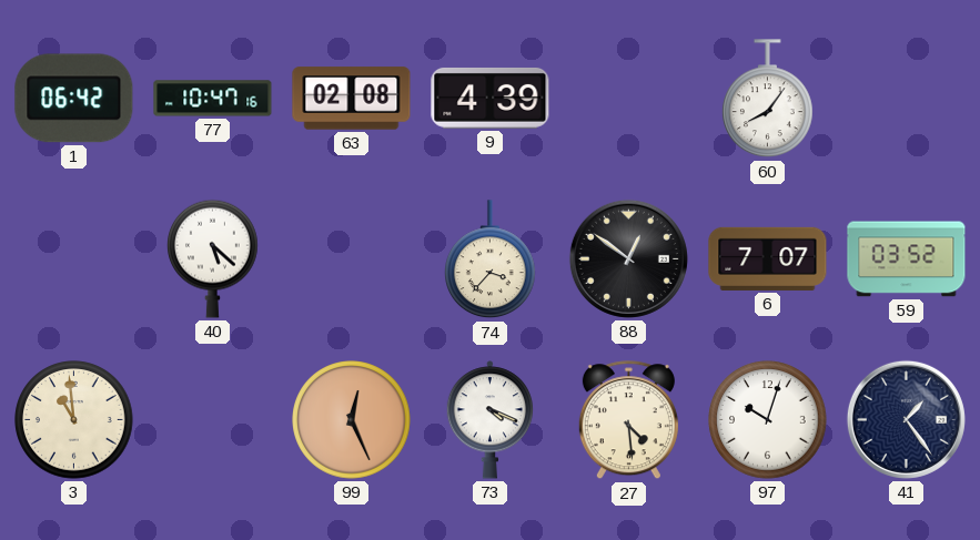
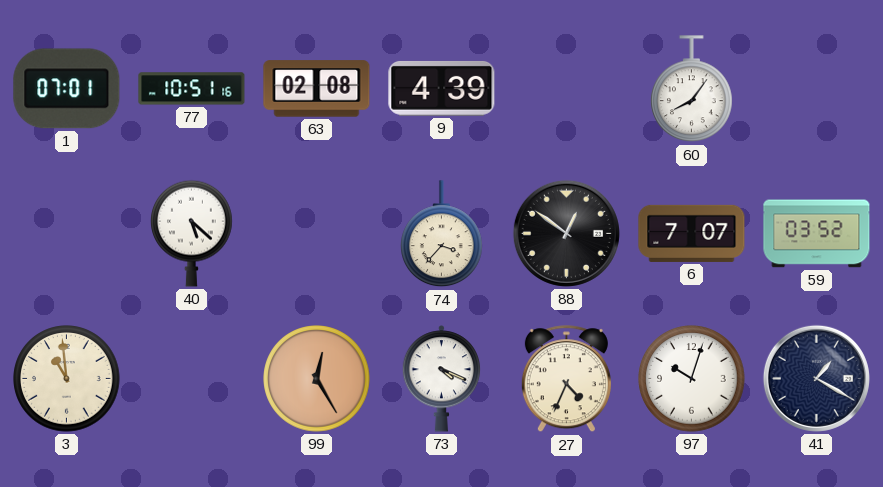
1: 06:42 -> 07:01
77: 10:47 -> 10:51
99: 12:26 -> 12:25
27: 4:29 -> 4:34
41: 1:24 -> 1:20
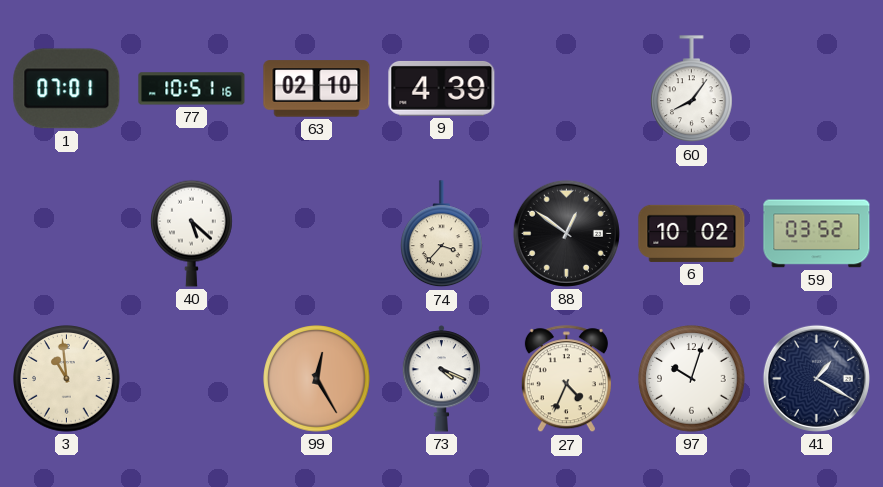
63: 02:08 -> 02:10
6: 7:07 -> 10:02
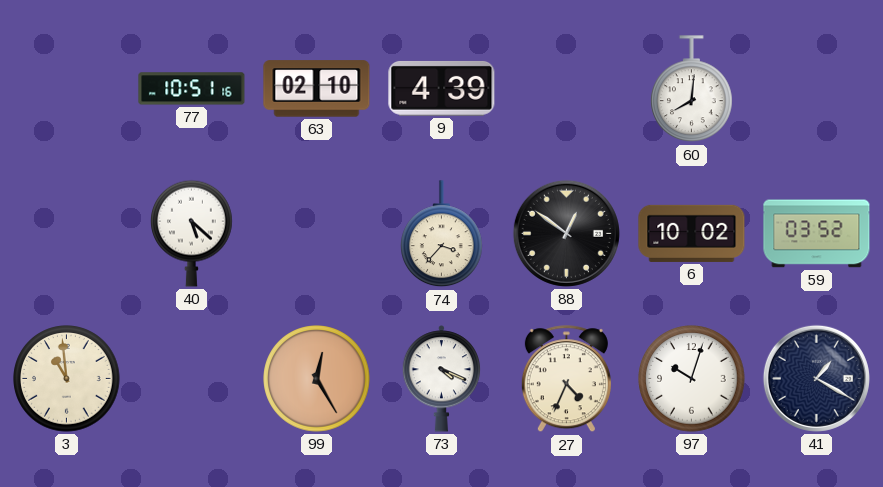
1: 07:01 -> none
60: 8:06 -> 8:01
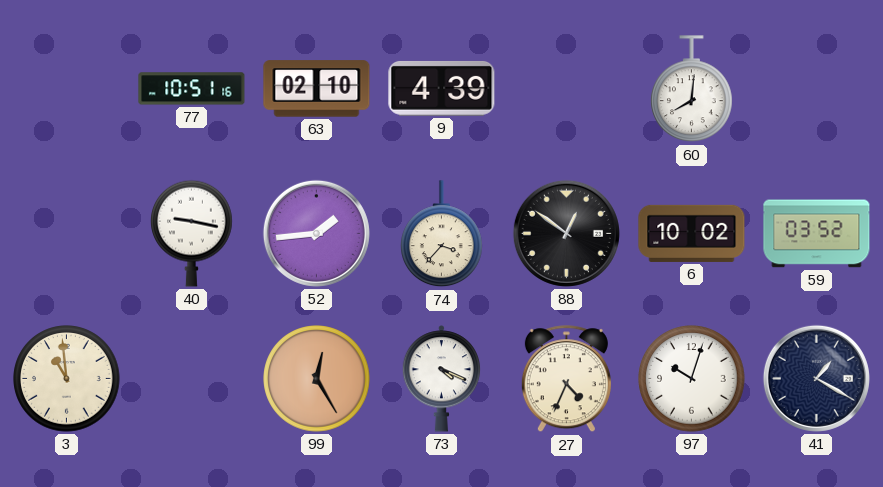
40: 5:22 -> 9:17
52: none -> 1:44
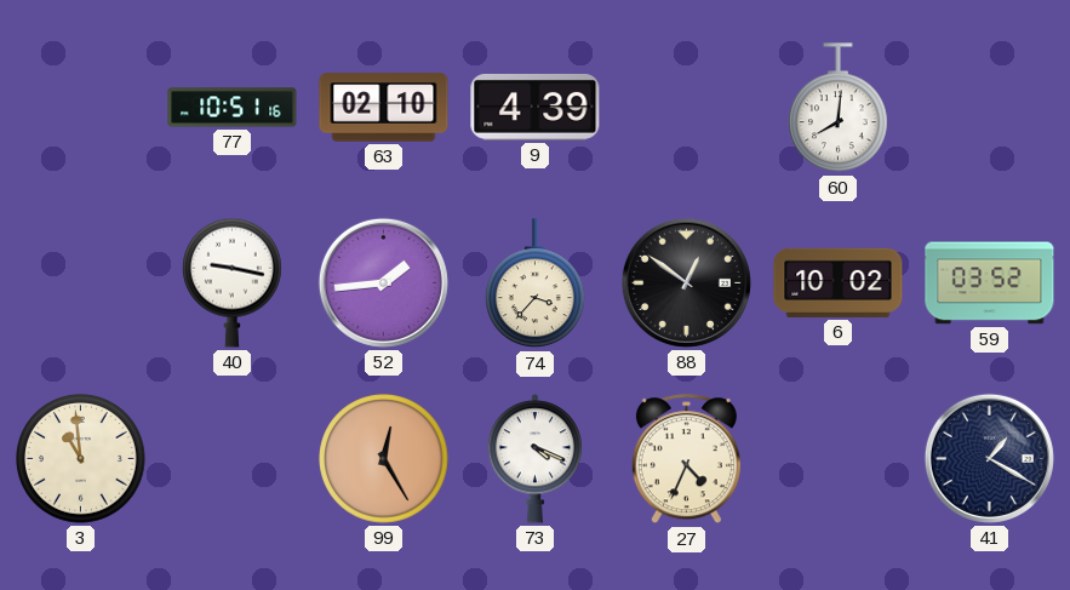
97: 10:03 -> none
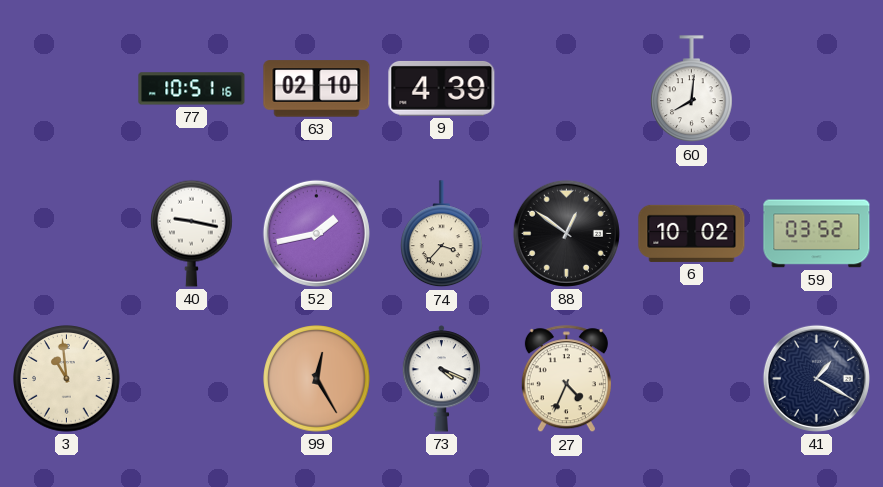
52: 1:44 -> 1:43
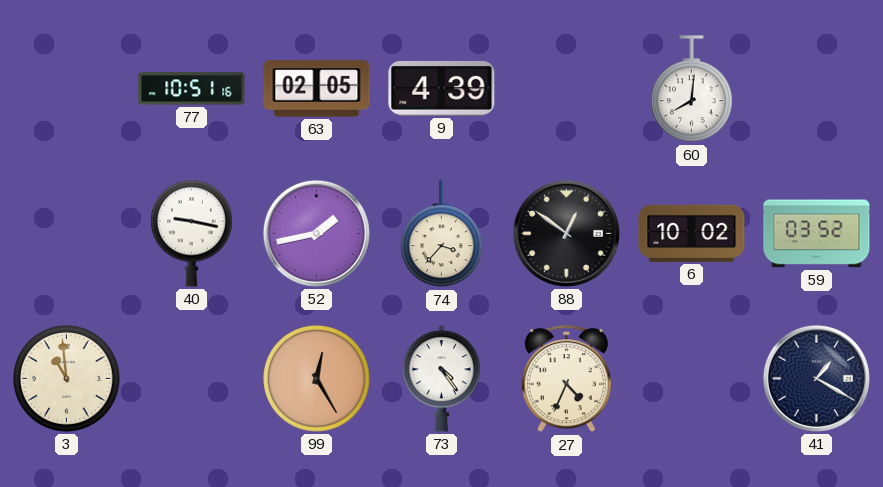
63: 02:10 -> 02:05
73: 4:19 -> 4:24
